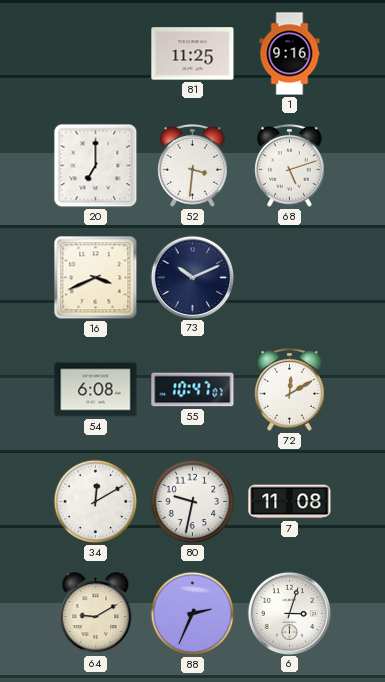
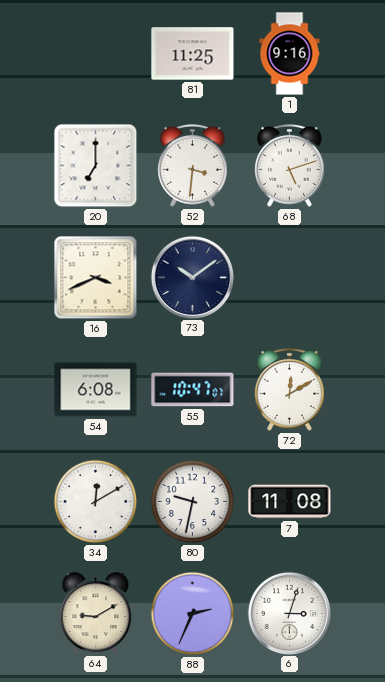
73: 10:11 -> 10:09
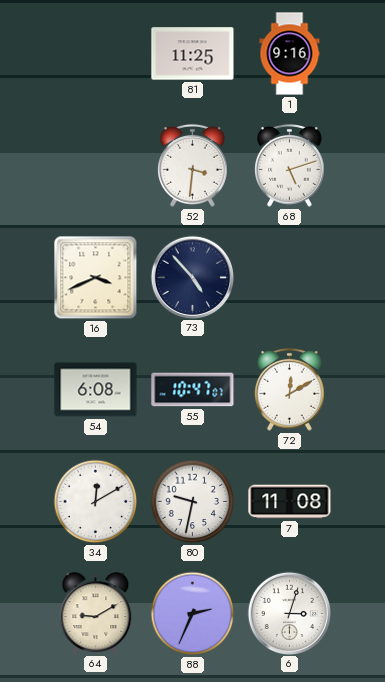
20: 7:00 -> none
73: 10:09 -> 4:53
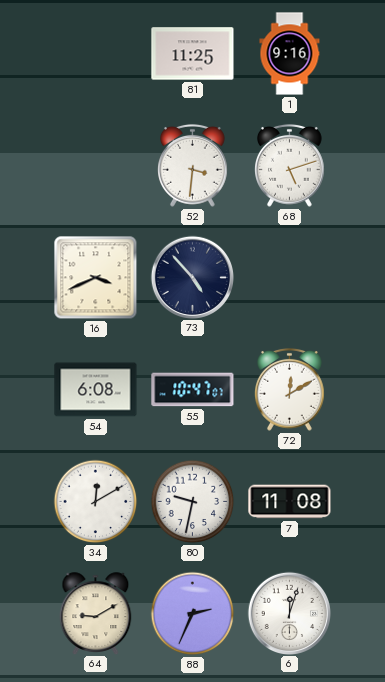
6: 3:03 -> 12:03
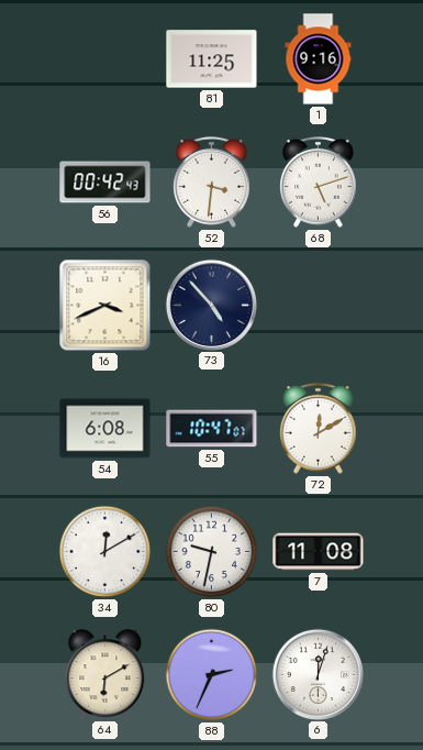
56: none -> 00:42
64: 9:10 -> 6:10
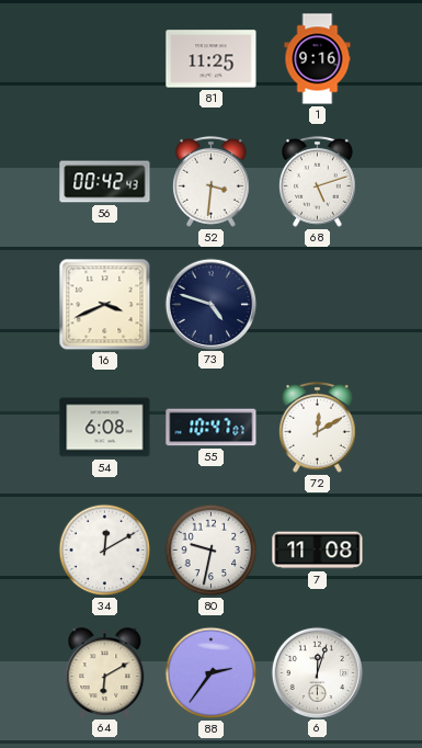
73: 4:53 -> 4:48
88: 2:34 -> 2:36
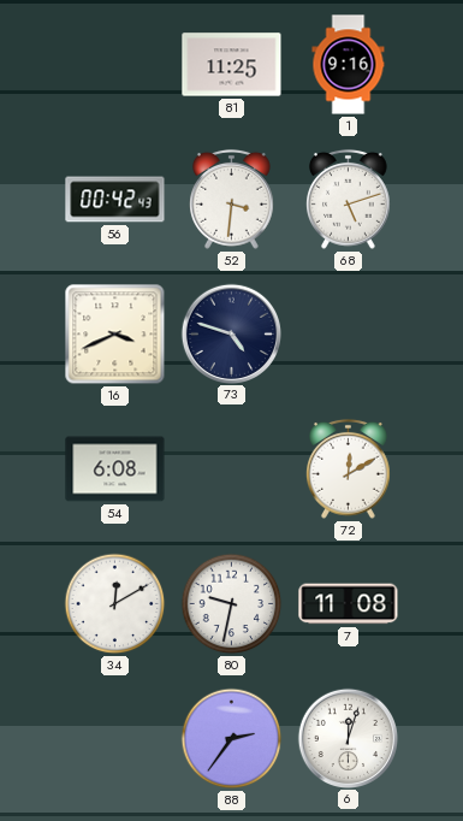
55: 10:47 -> none
64: 6:10 -> none
